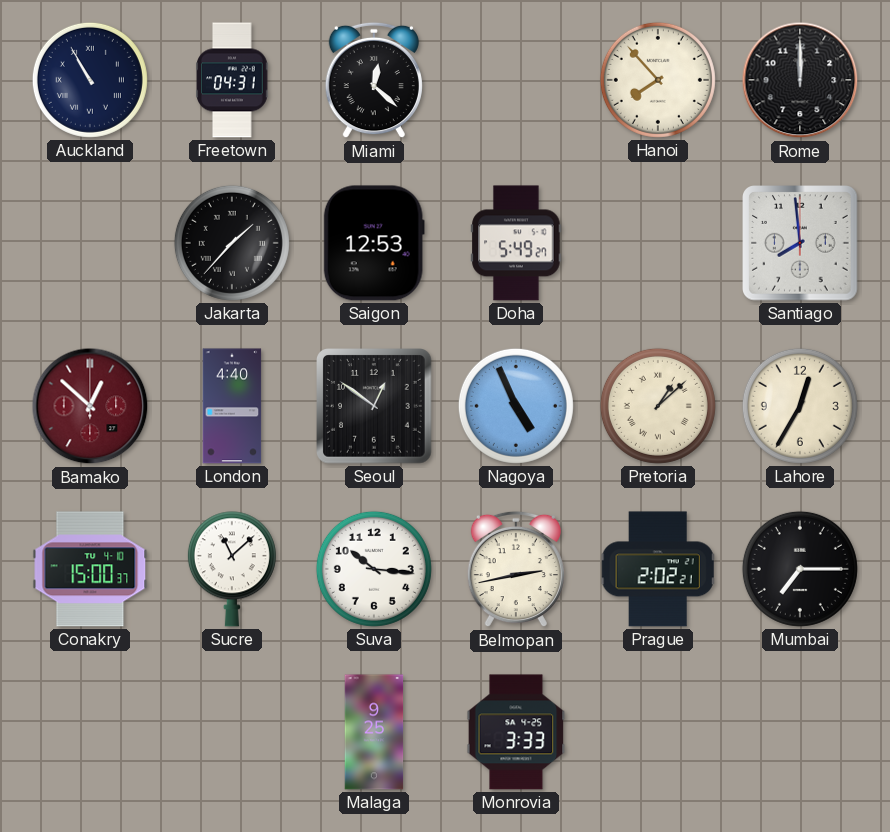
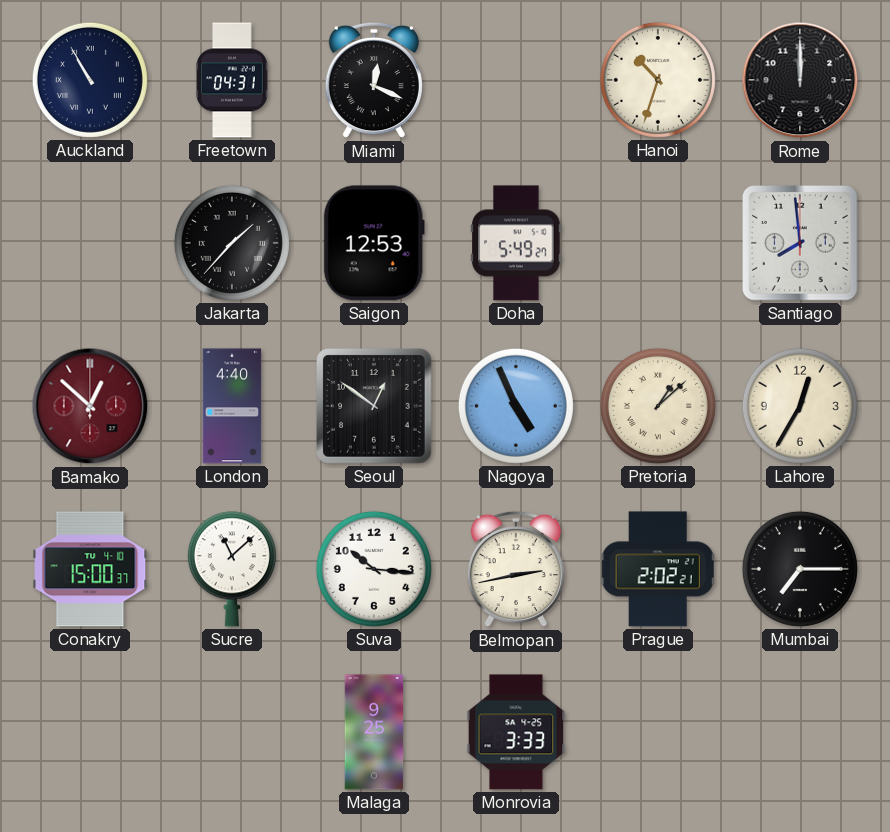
Miami: 12:22 -> 12:19
Hanoi: 7:53 -> 10:33
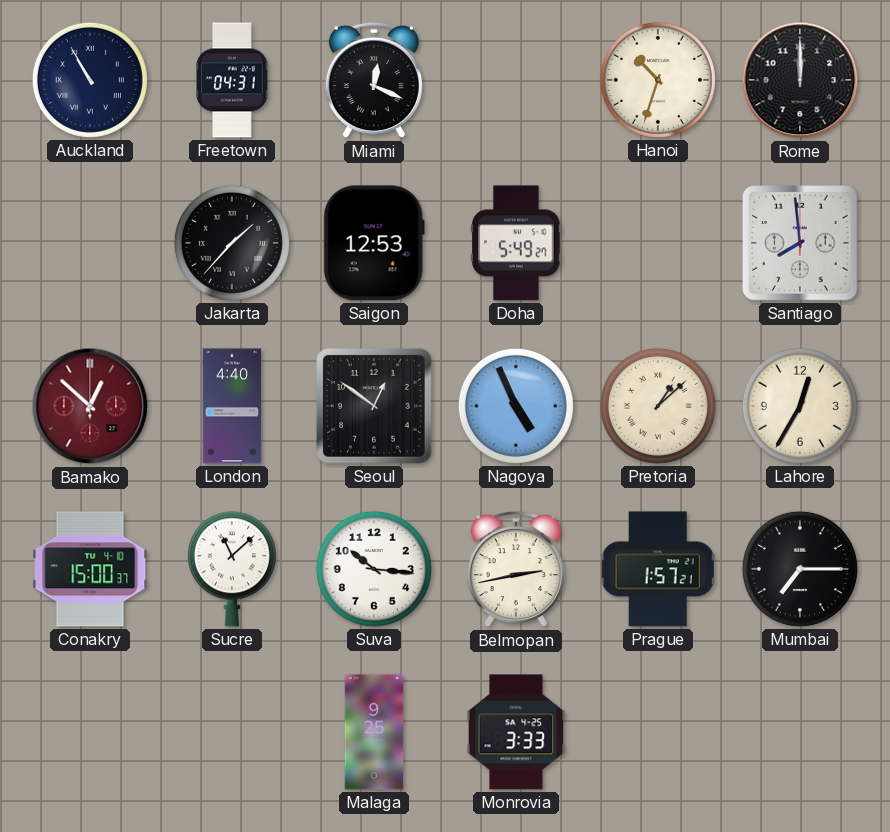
Prague: 2:02 -> 1:57
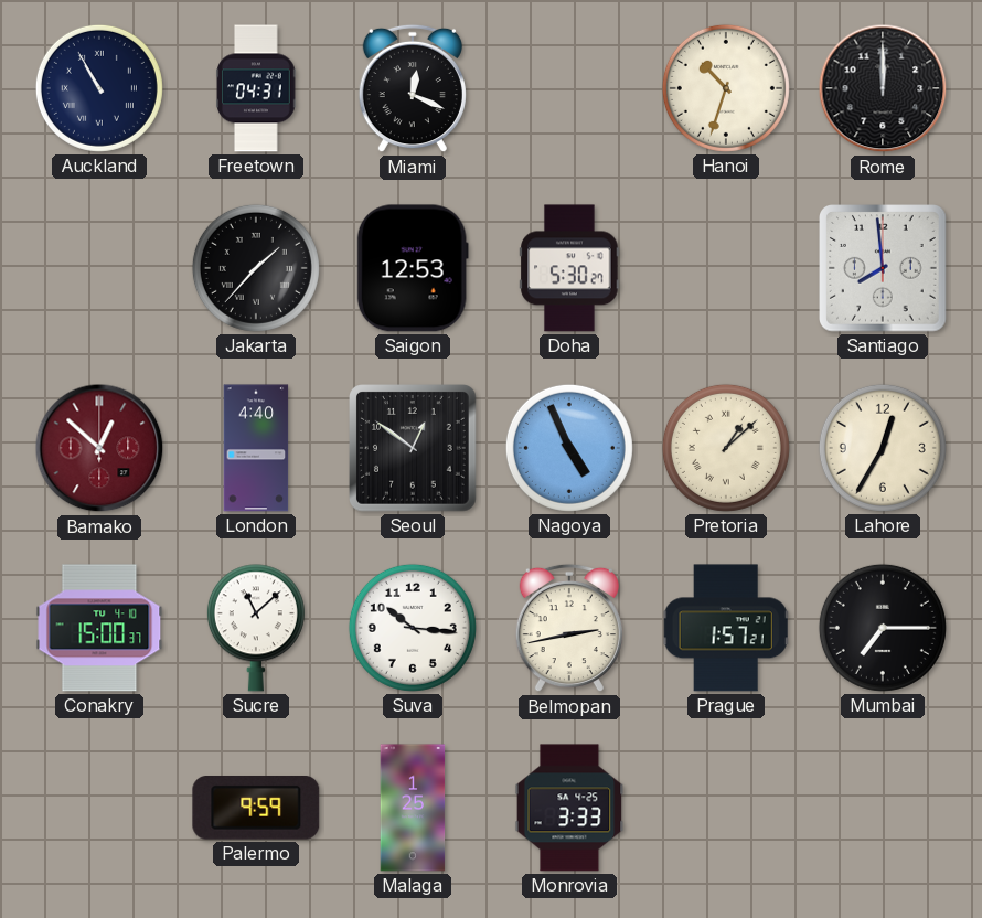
Doha: 5:49 -> 5:30
Palermo: none -> 9:59
Malaga: 9:25 -> 1:25
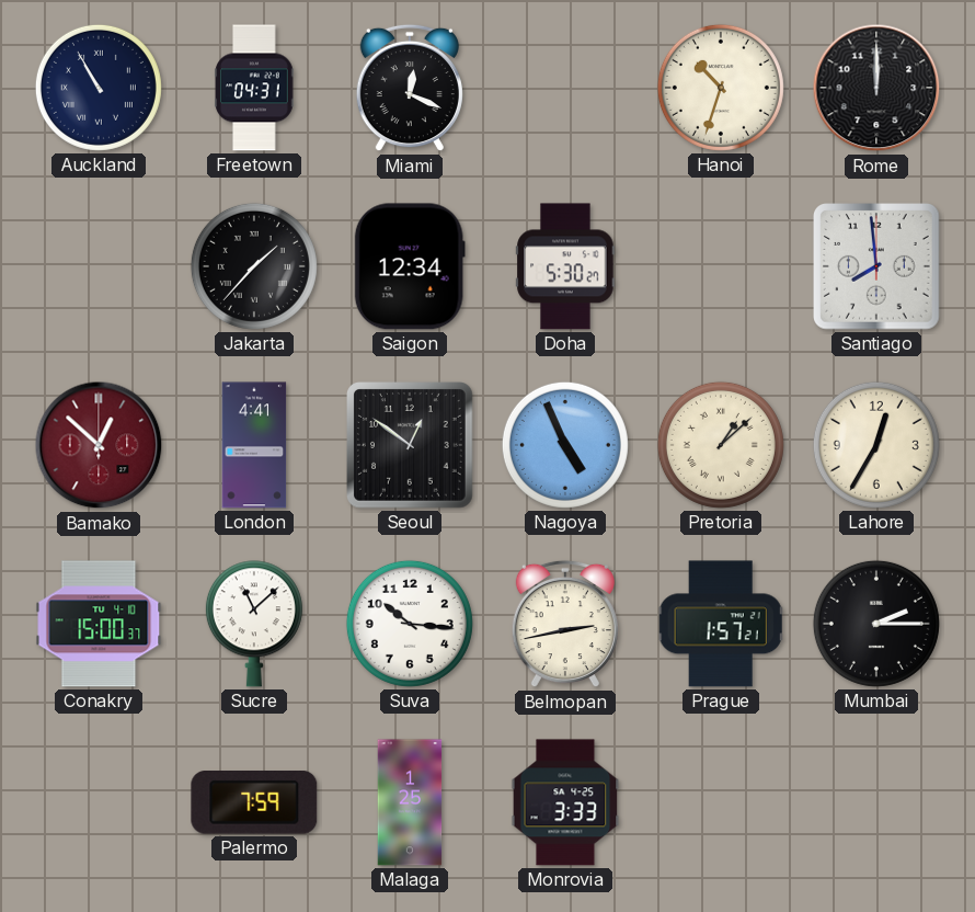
Saigon: 12:53 -> 12:34
London: 4:40 -> 4:41
Mumbai: 7:15 -> 2:15
Palermo: 9:59 -> 7:59
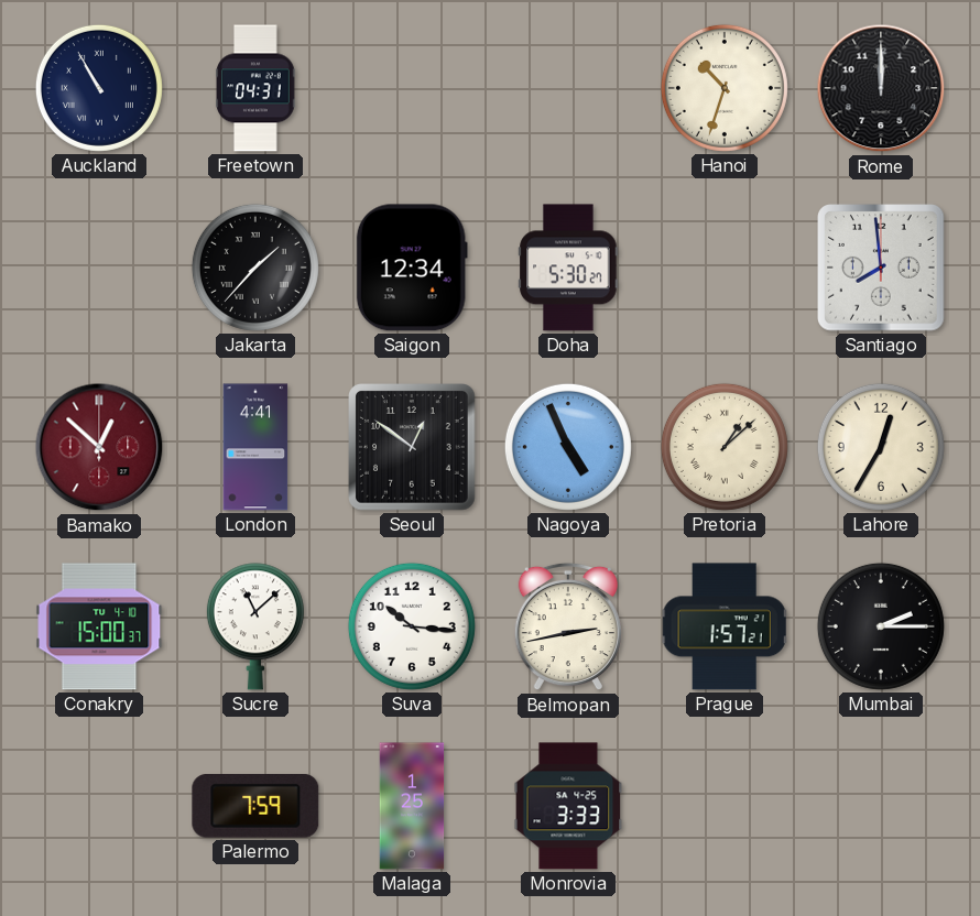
Miami: 12:19 -> none
